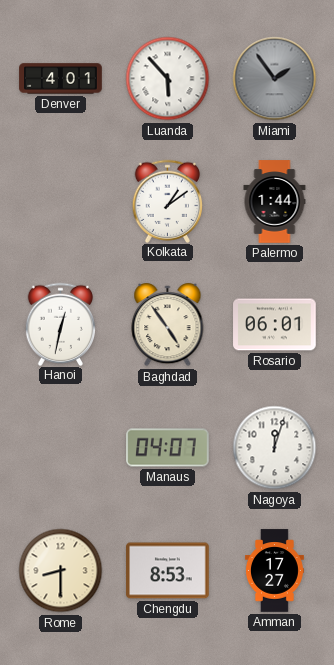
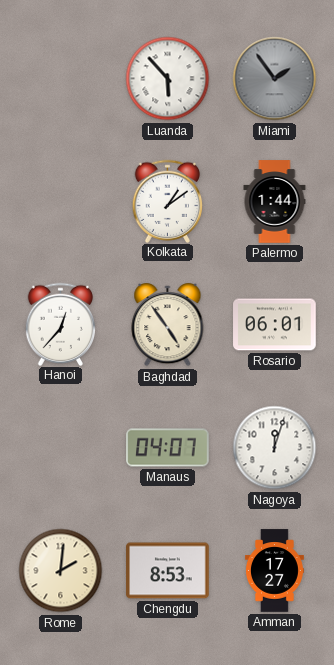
Denver: 4:01 -> none
Hanoi: 12:32 -> 12:37
Rome: 8:30 -> 2:01
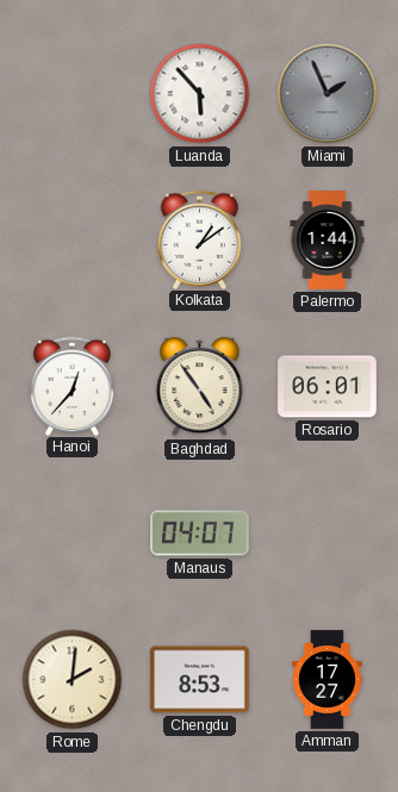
Miami: 1:54 -> 1:56
Nagoya: 12:03 -> none
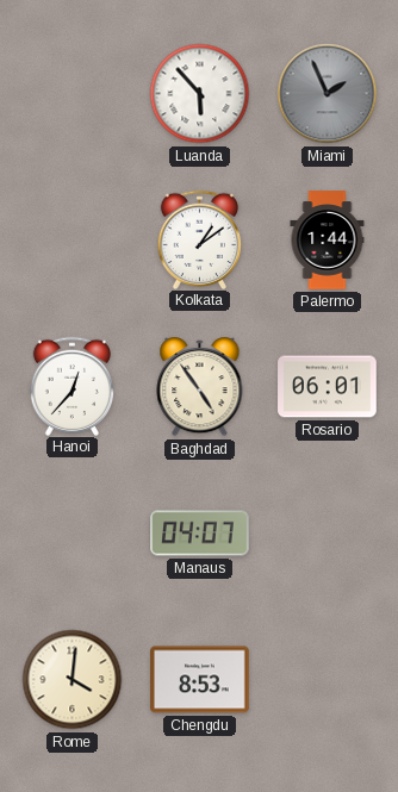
Rome: 2:01 -> 4:01
Amman: 17:27 -> none
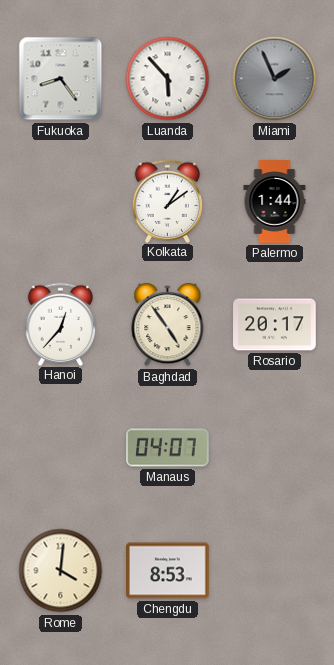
Fukuoka: none -> 8:24
Rosario: 06:01 -> 20:17
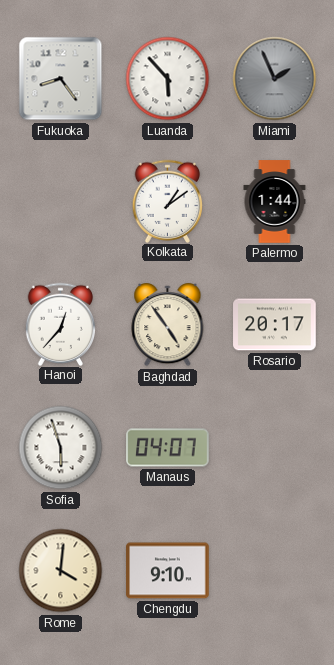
Sofia: none -> 5:57
Chengdu: 8:53 -> 9:10
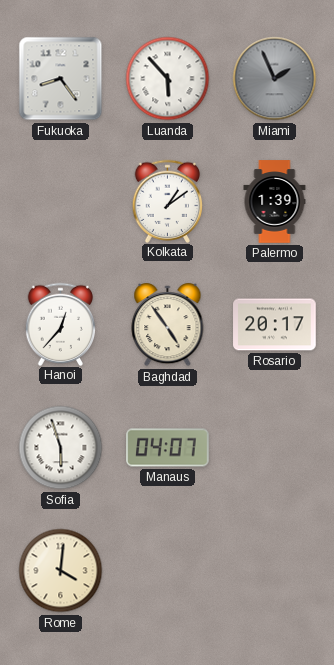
Palermo: 1:44 -> 1:39
Chengdu: 9:10 -> none
